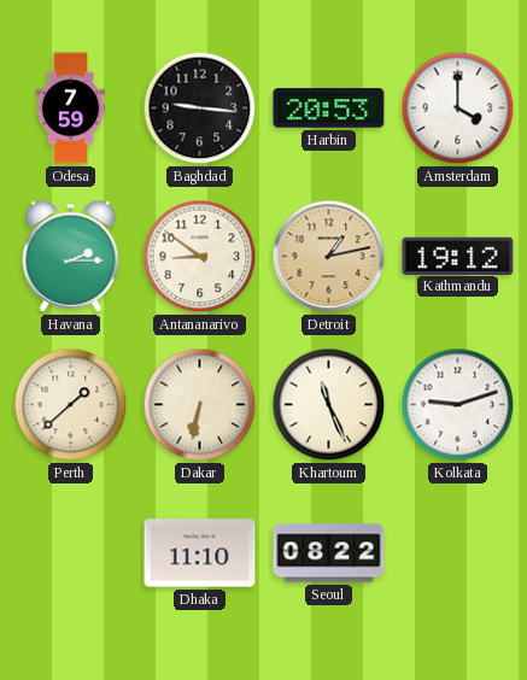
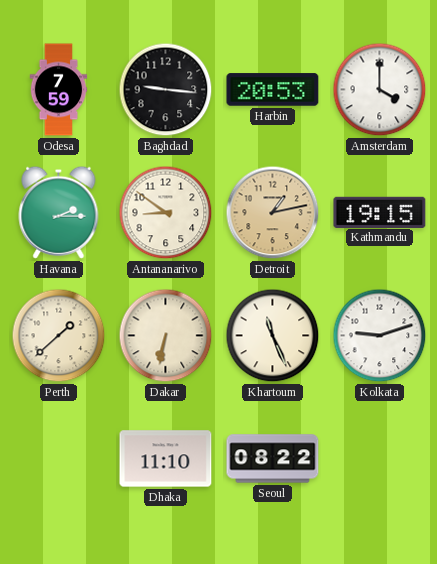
Kathmandu: 19:12 -> 19:15
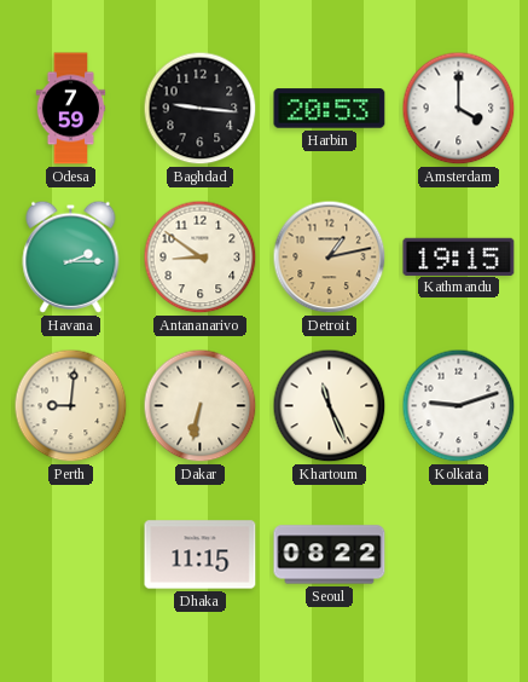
Perth: 1:38 -> 9:01
Dhaka: 11:10 -> 11:15
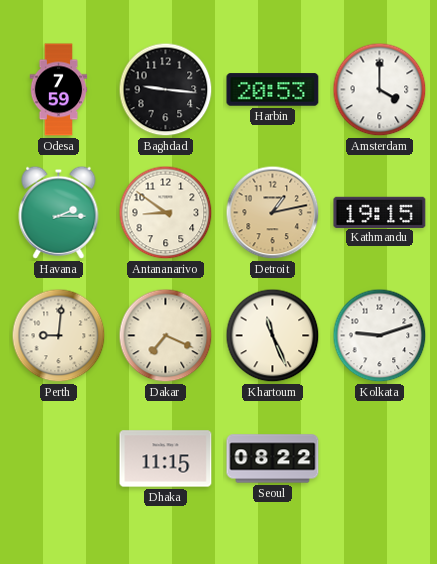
Dakar: 6:32 -> 7:19
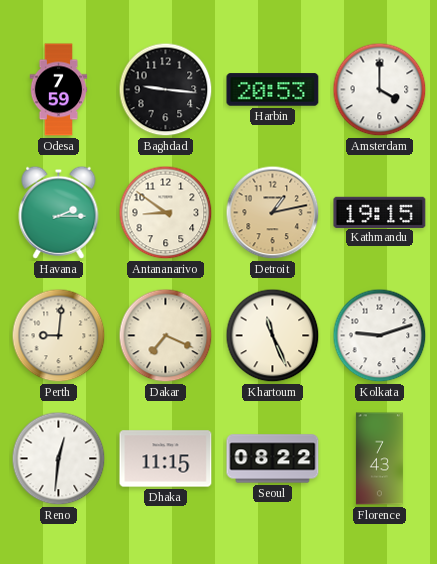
Reno: none -> 12:31
Florence: none -> 7:43
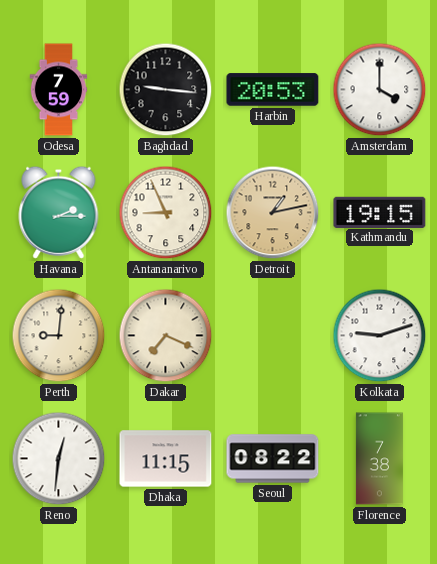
Antananarivo: 8:51 -> 8:56
Khartoum: 11:26 -> none
Florence: 7:43 -> 7:38
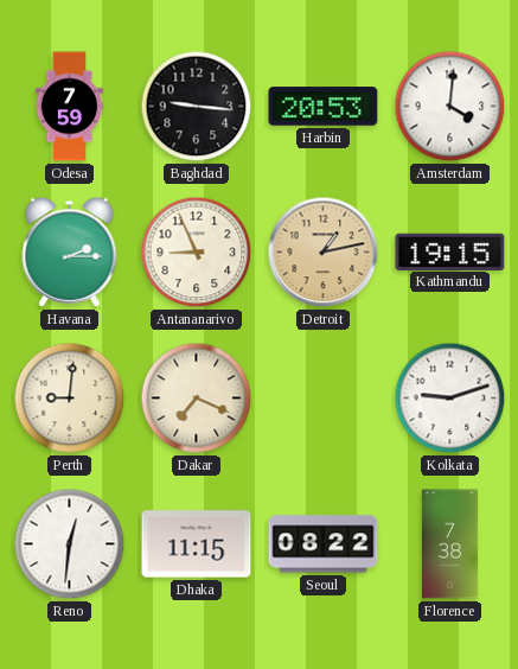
Amsterdam: 4:00 -> 4:01
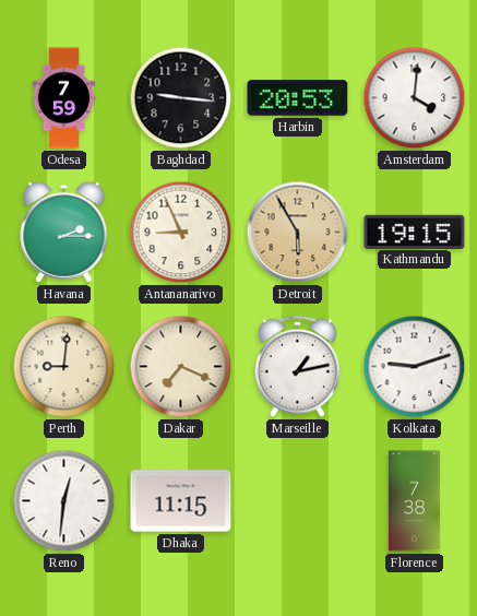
Detroit: 1:13 -> 5:55
Marseille: none -> 1:13
Seoul: 08:22 -> none
